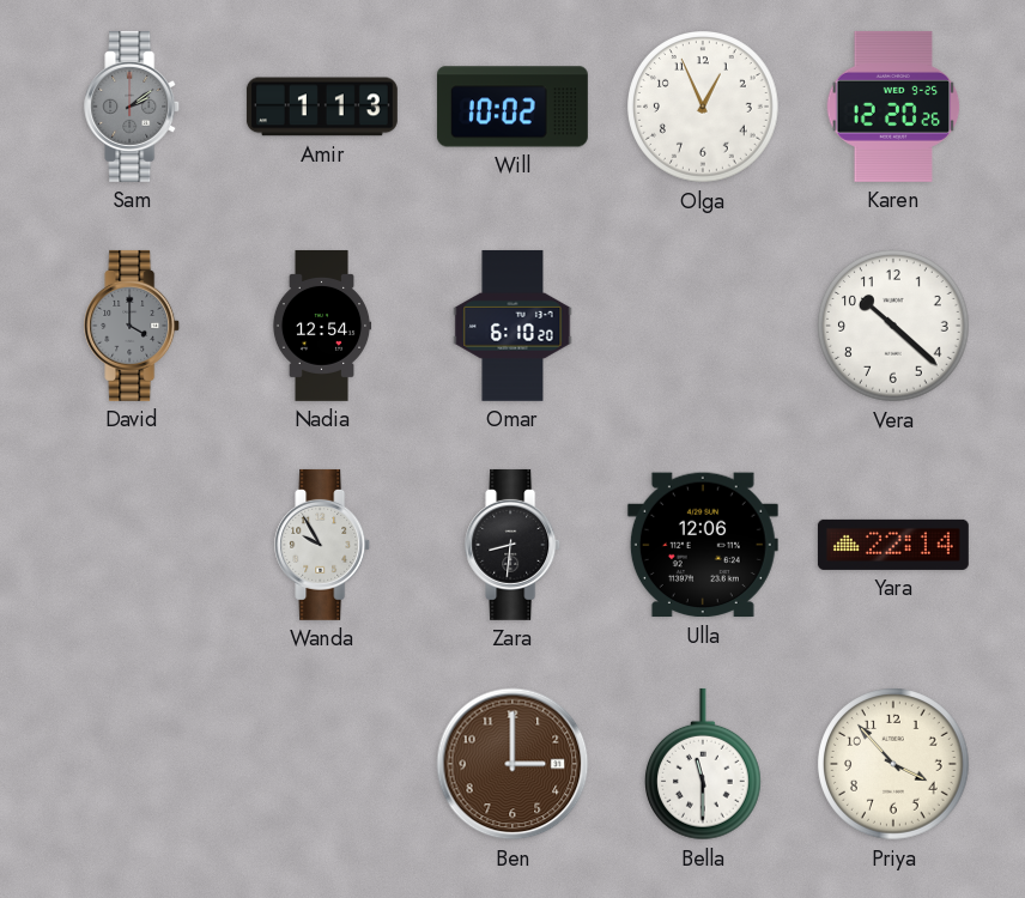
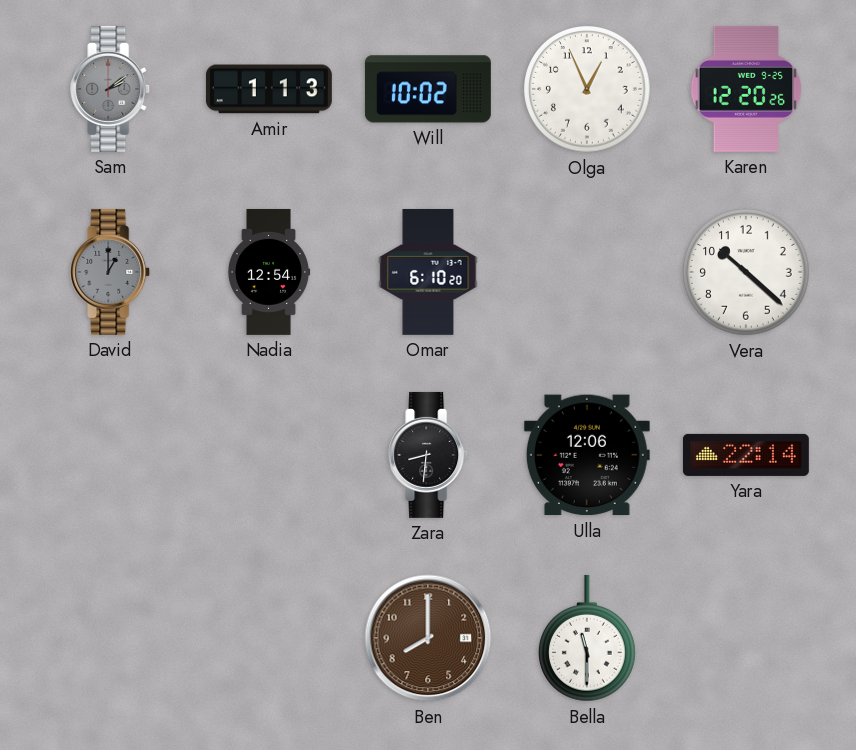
David: 4:00 -> 1:00
Wanda: 9:55 -> none
Ben: 3:00 -> 8:00
Priya: 3:53 -> none
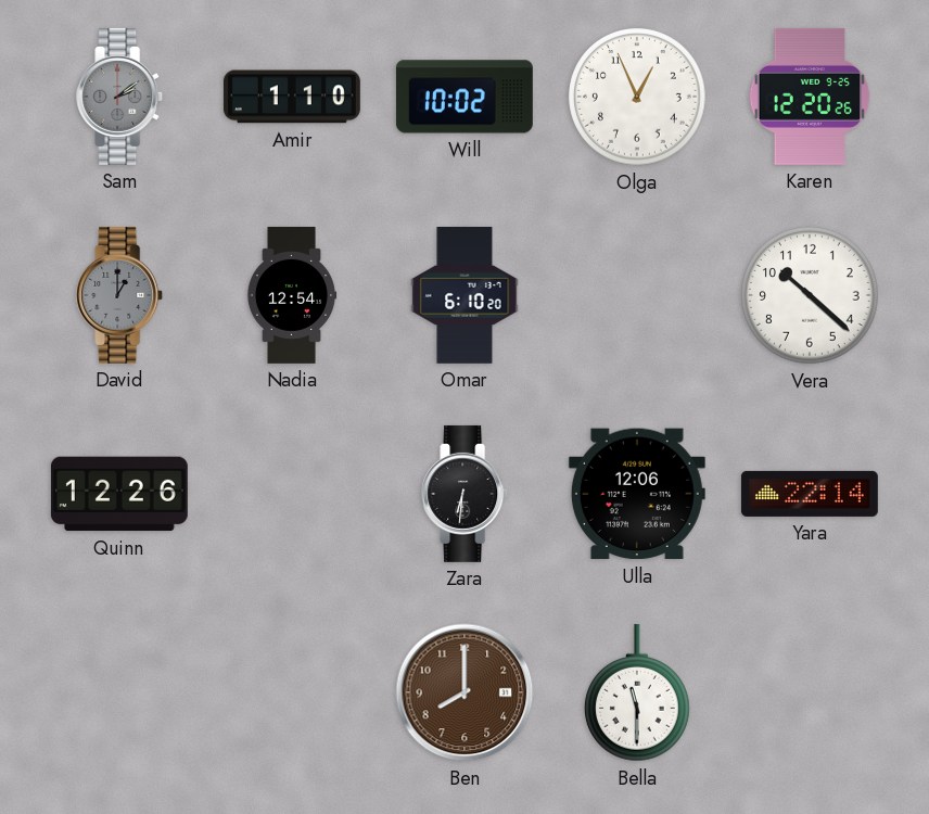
Amir: 1:13 -> 1:10
Quinn: none -> 12:26
Zara: 8:31 -> 6:31
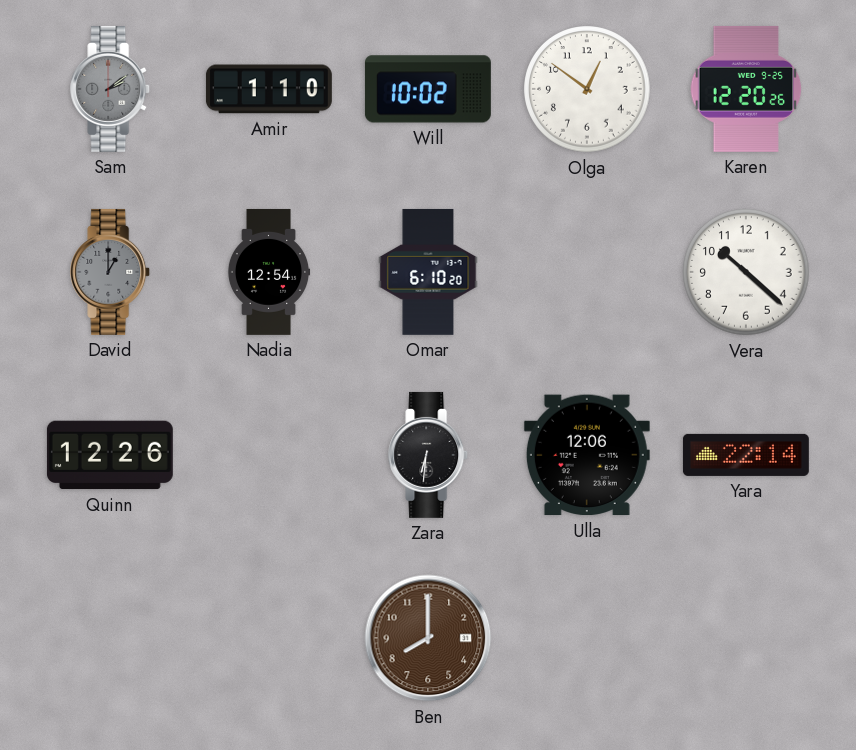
Olga: 12:56 -> 12:51
Bella: 11:30 -> none
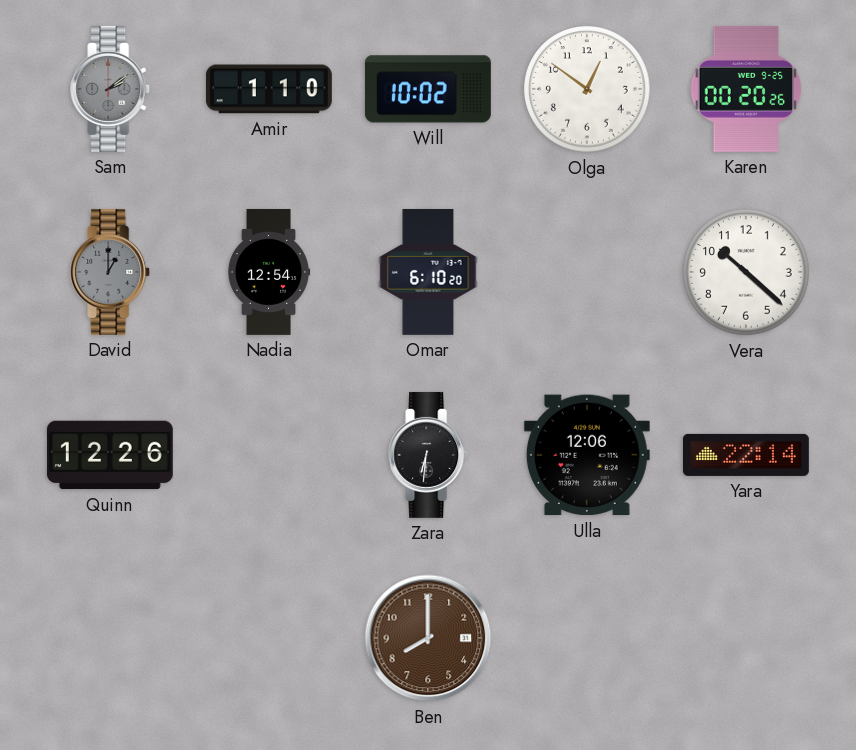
Karen: 12:20 -> 00:20
